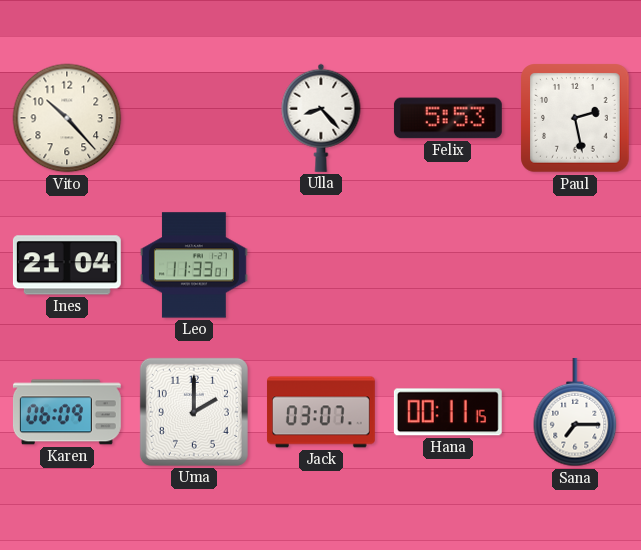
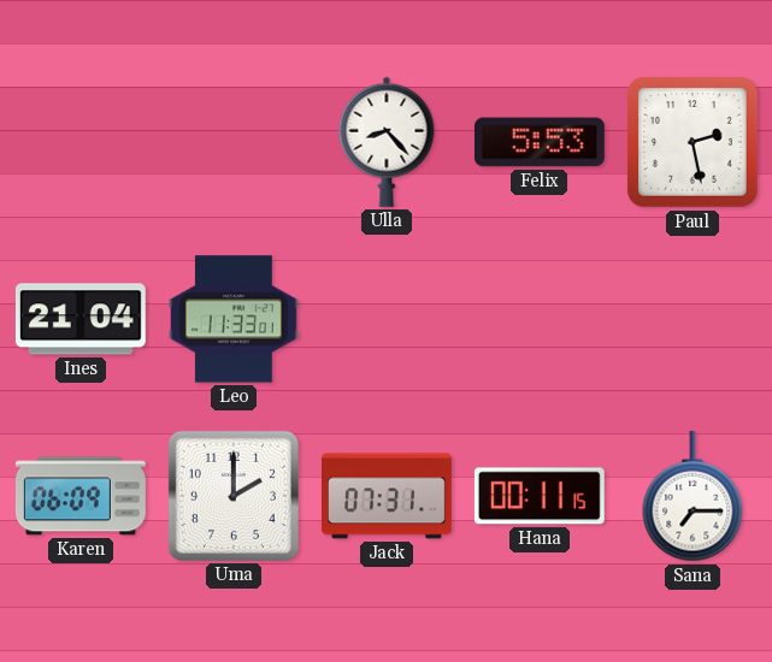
Vito: 10:23 -> none
Jack: 03:07 -> 07:31
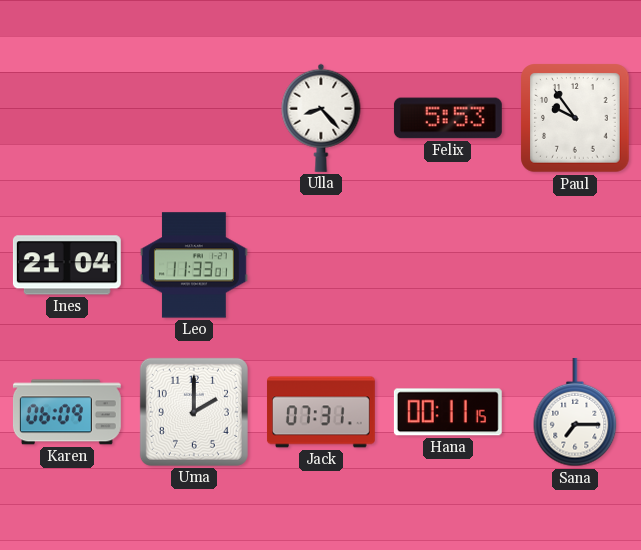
Paul: 2:28 -> 9:54
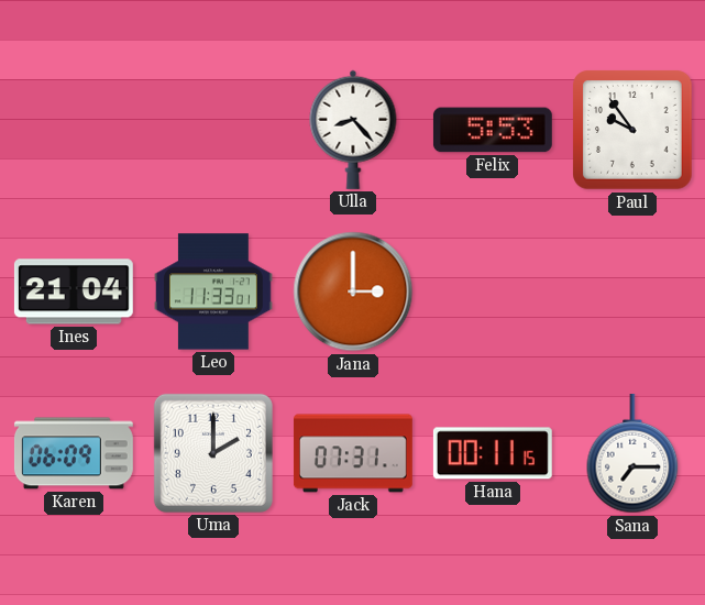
Jana: none -> 3:00
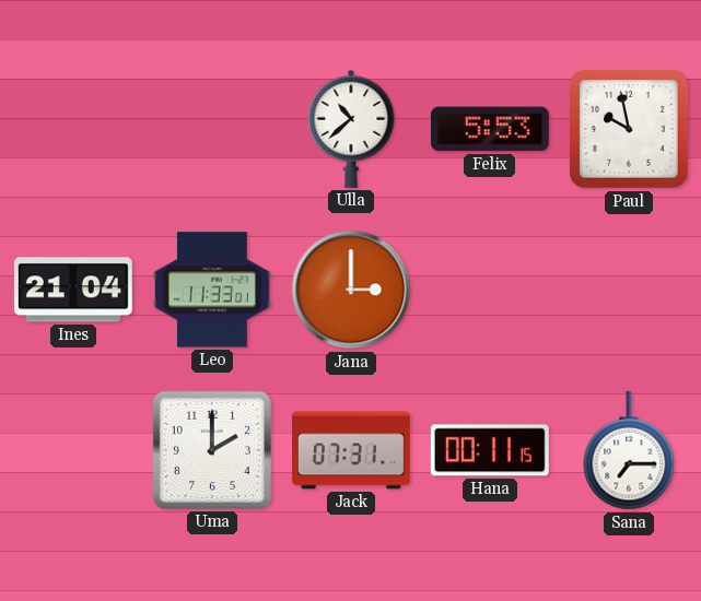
Ulla: 8:23 -> 10:38
Paul: 9:54 -> 9:58
Karen: 06:09 -> none
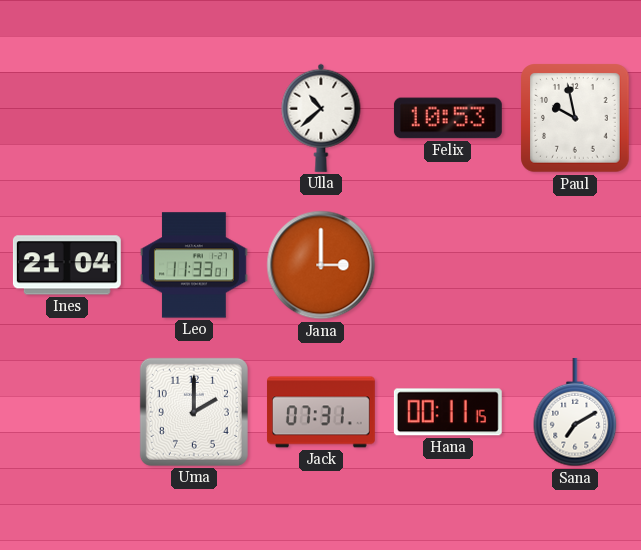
Felix: 5:53 -> 10:53
Sana: 7:15 -> 7:10
